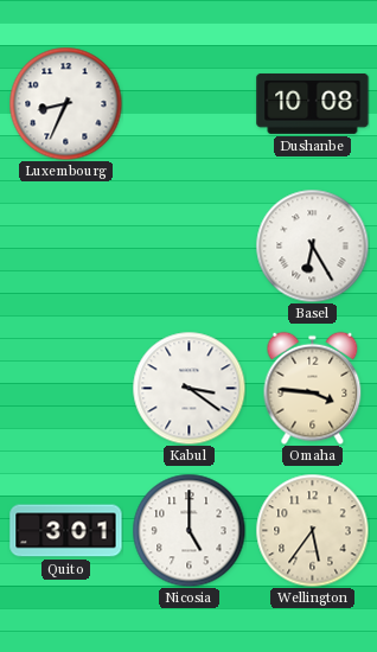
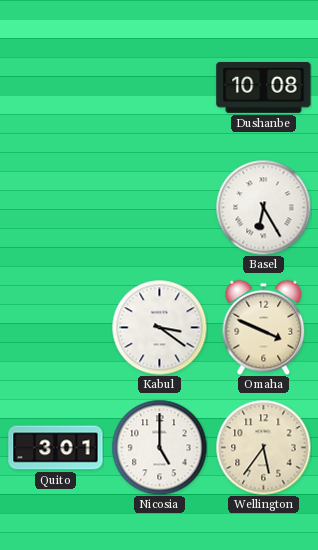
Luxembourg: 8:34 -> none
Omaha: 3:46 -> 3:49
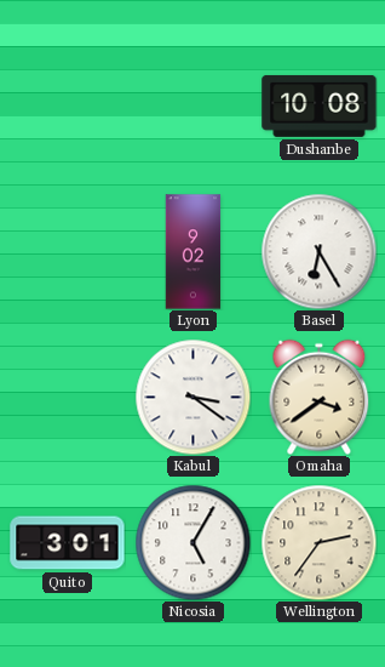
Lyon: none -> 9:02
Omaha: 3:49 -> 3:39
Nicosia: 5:00 -> 5:05
Wellington: 5:36 -> 2:36
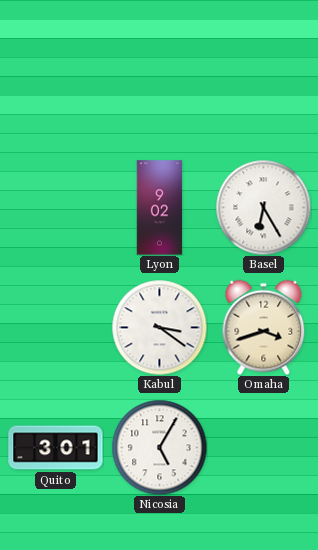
Dushanbe: 10:08 -> none
Omaha: 3:39 -> 3:42
Wellington: 2:36 -> none
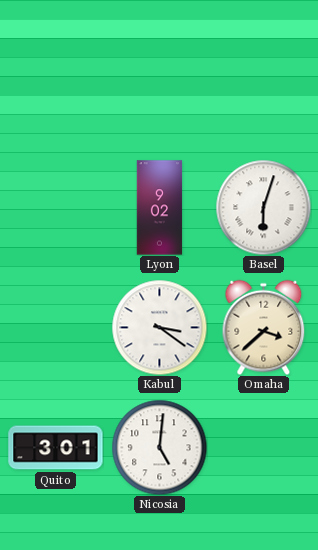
Basel: 6:25 -> 6:03
Omaha: 3:42 -> 3:38
Nicosia: 5:05 -> 5:01
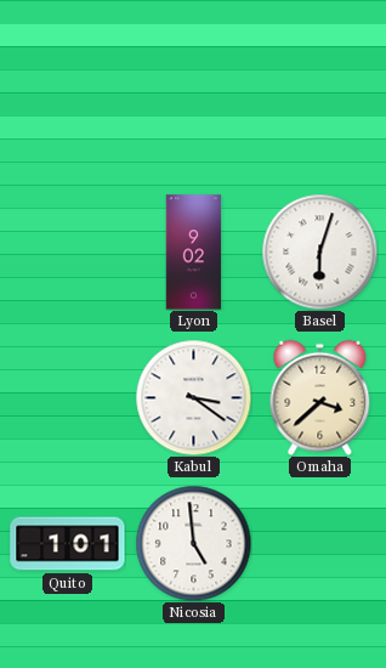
Quito: 3:01 -> 1:01
Nicosia: 5:01 -> 4:59
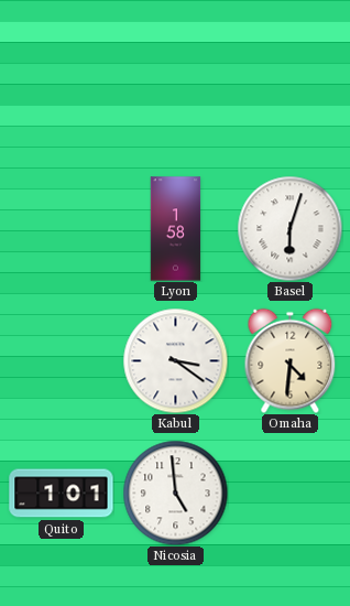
Lyon: 9:02 -> 1:58
Omaha: 3:38 -> 4:31
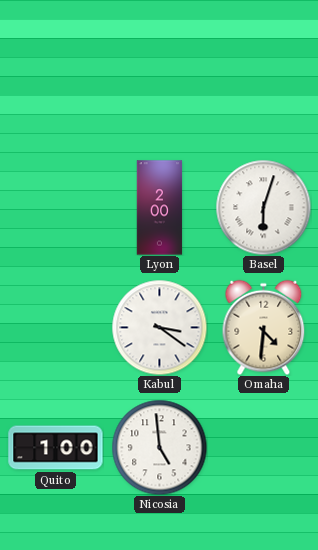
Lyon: 1:58 -> 2:00
Quito: 1:01 -> 1:00
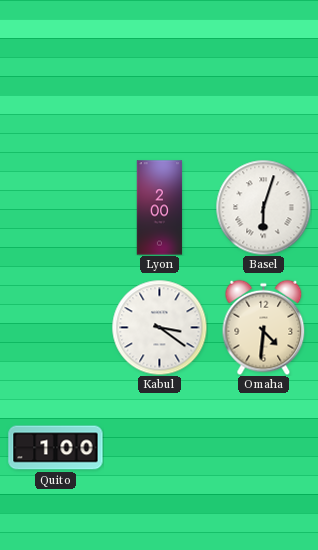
Nicosia: 4:59 -> none
